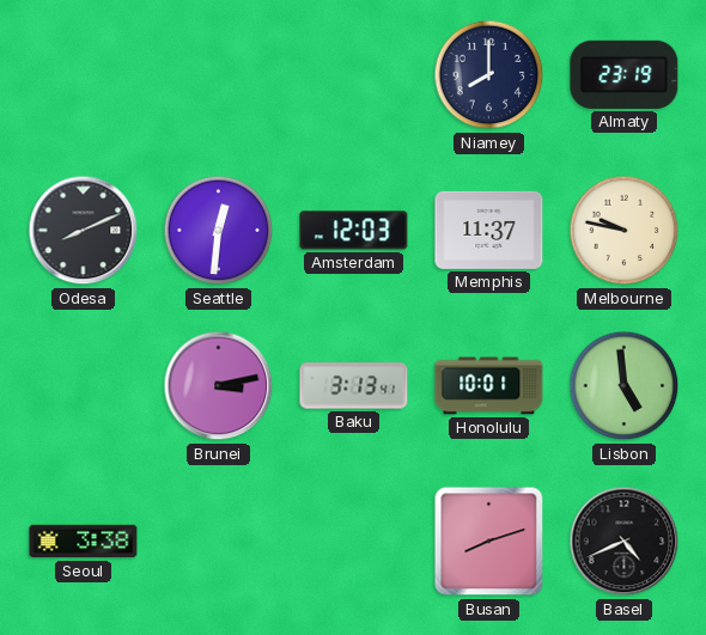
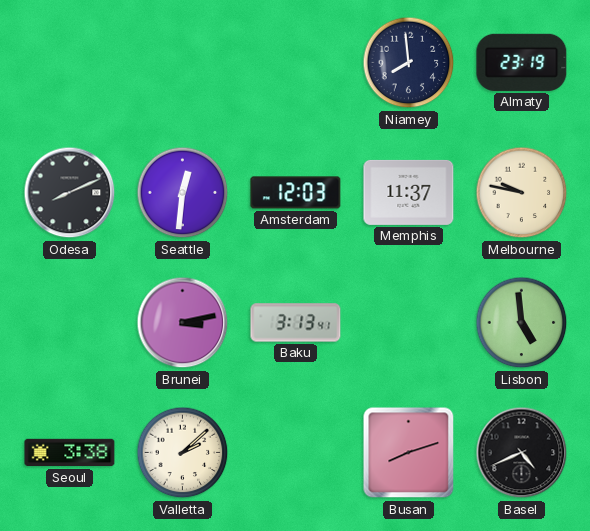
Niamey: 8:00 -> 7:59
Honolulu: 10:01 -> none
Valletta: none -> 2:08
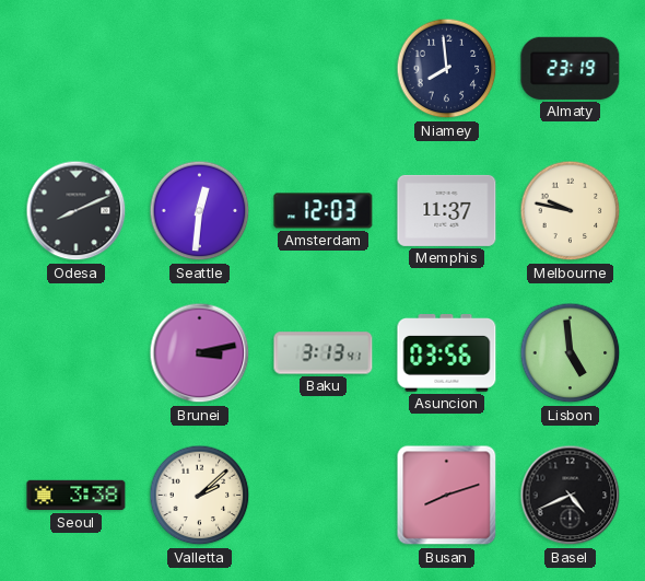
Asuncion: none -> 03:56
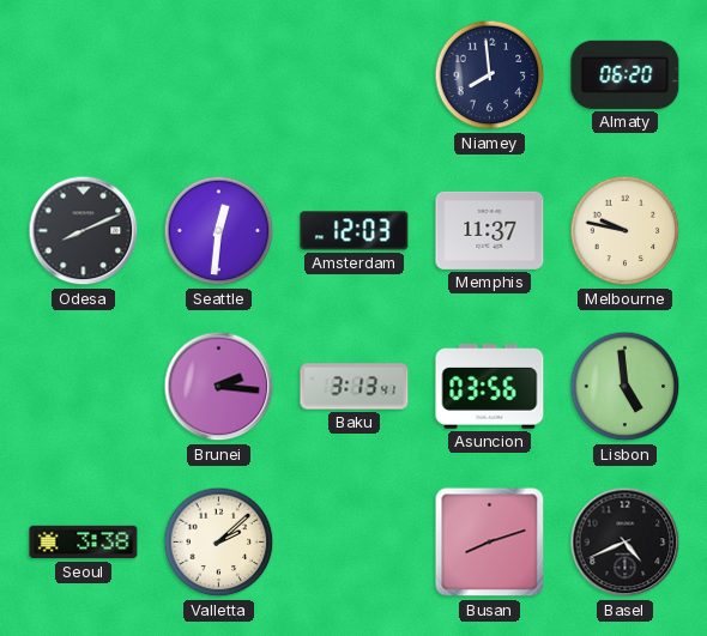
Almaty: 23:19 -> 06:20
Brunei: 3:13 -> 2:16
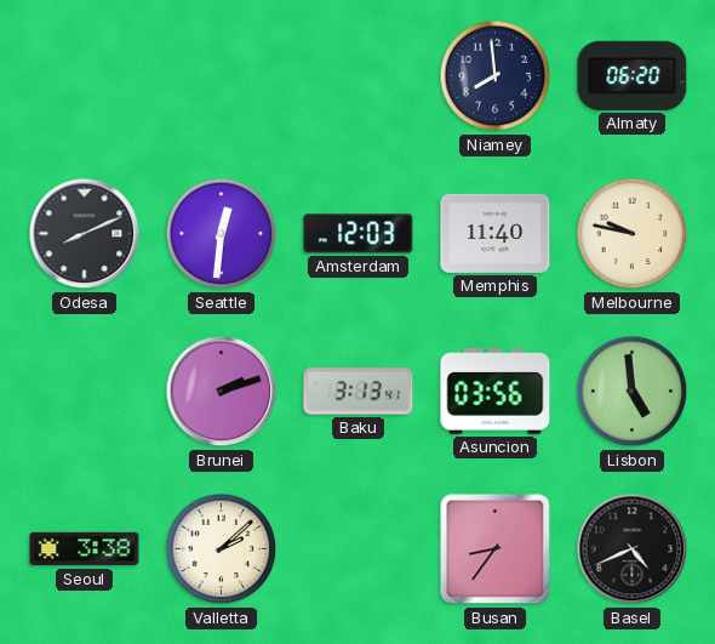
Memphis: 11:37 -> 11:40
Brunei: 2:16 -> 2:12
Busan: 8:12 -> 8:36
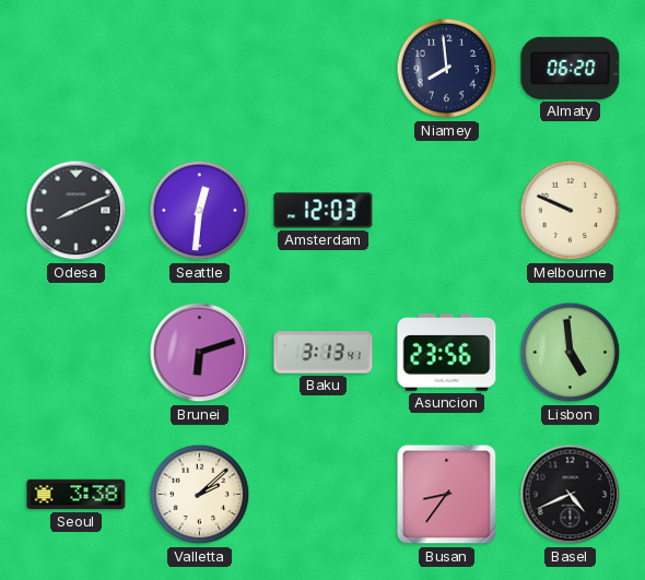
Memphis: 11:40 -> none
Melbourne: 9:47 -> 9:49
Brunei: 2:12 -> 6:12
Asuncion: 03:56 -> 23:56
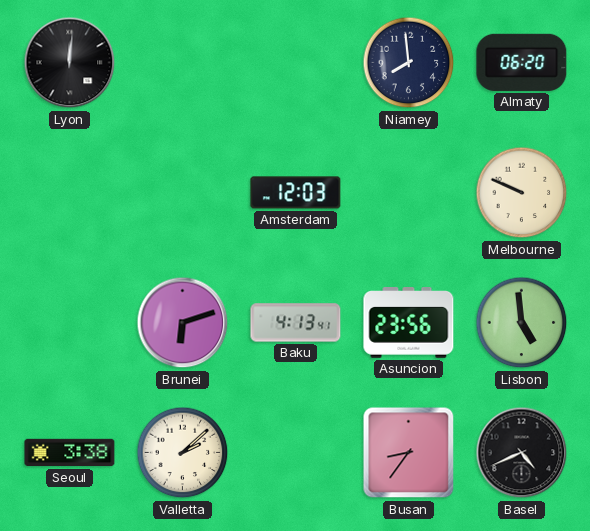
Lyon: none -> 12:01
Odesa: 8:11 -> none
Seattle: 12:31 -> none
Baku: 3:13 -> 4:13
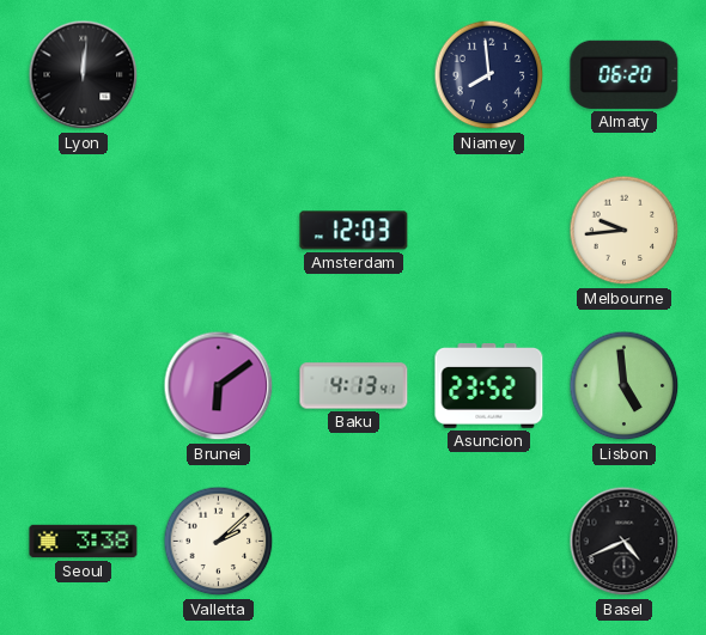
Melbourne: 9:49 -> 9:44
Brunei: 6:12 -> 6:09
Asuncion: 23:56 -> 23:52
Busan: 8:36 -> none
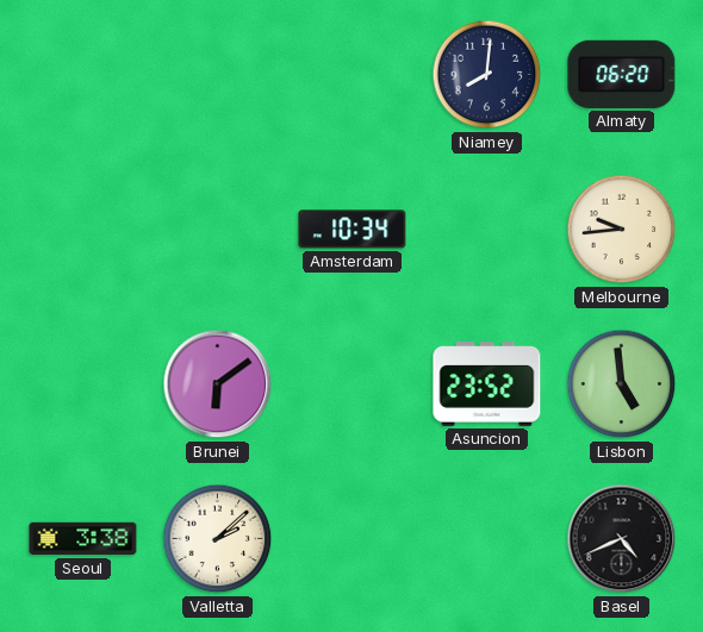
Lyon: 12:01 -> none
Niamey: 7:59 -> 8:01
Amsterdam: 12:03 -> 10:34
Baku: 4:13 -> none
